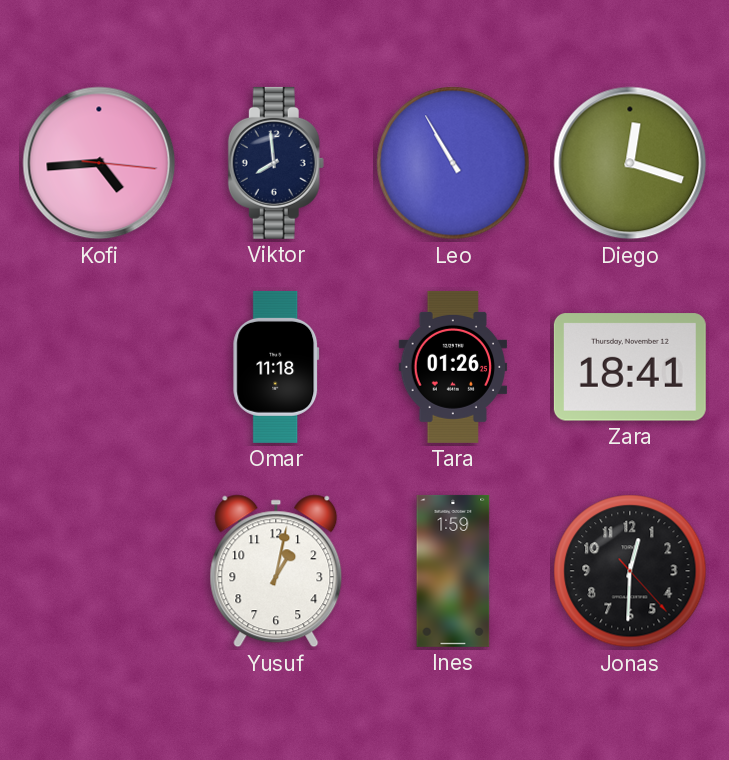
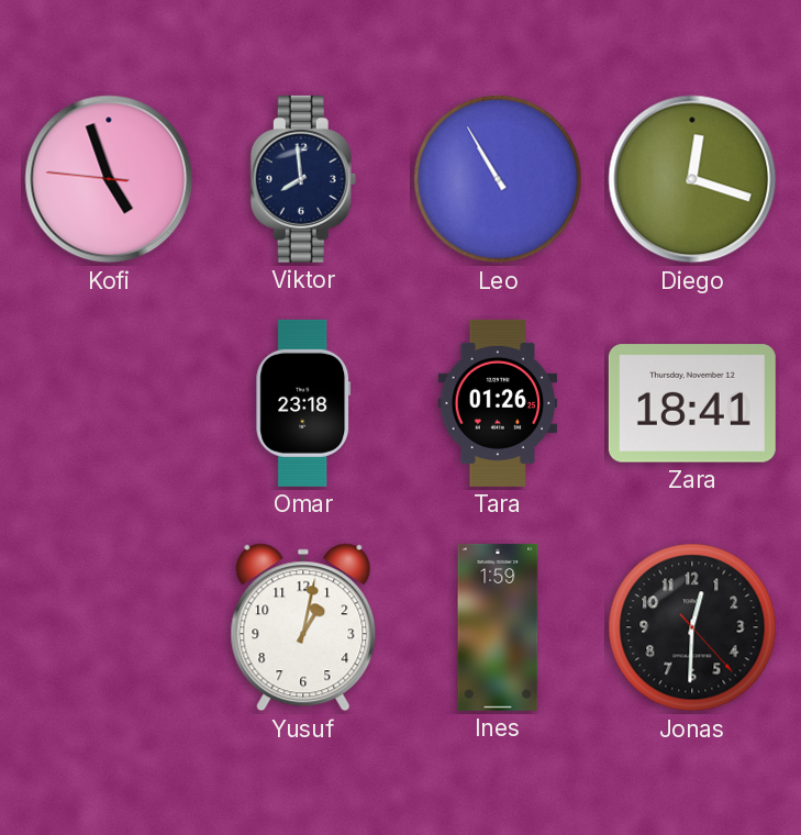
Kofi: 4:44 -> 4:56
Omar: 11:18 -> 23:18
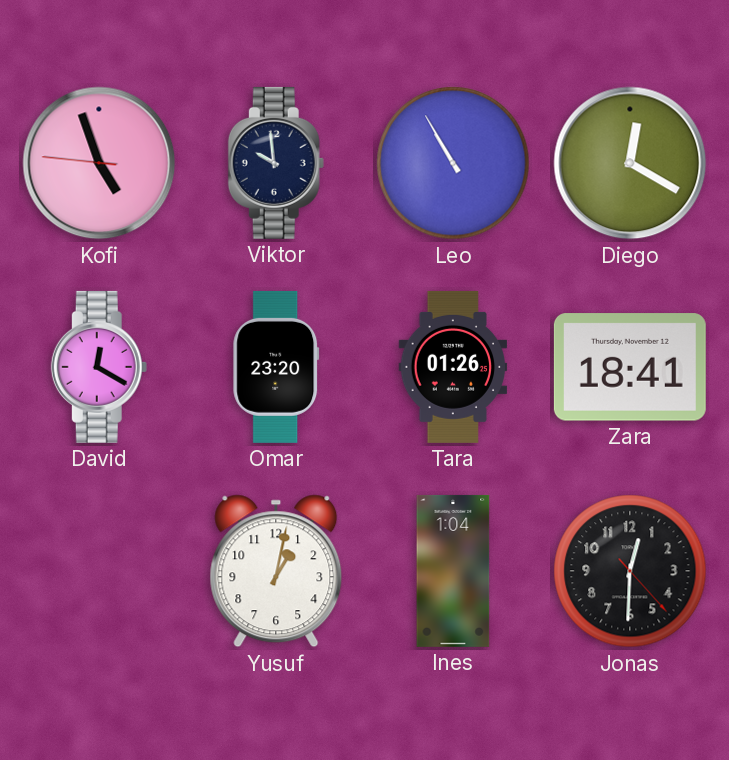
Viktor: 7:59 -> 9:59
Diego: 12:18 -> 12:20
David: none -> 12:20
Omar: 23:18 -> 23:20
Ines: 1:59 -> 1:04
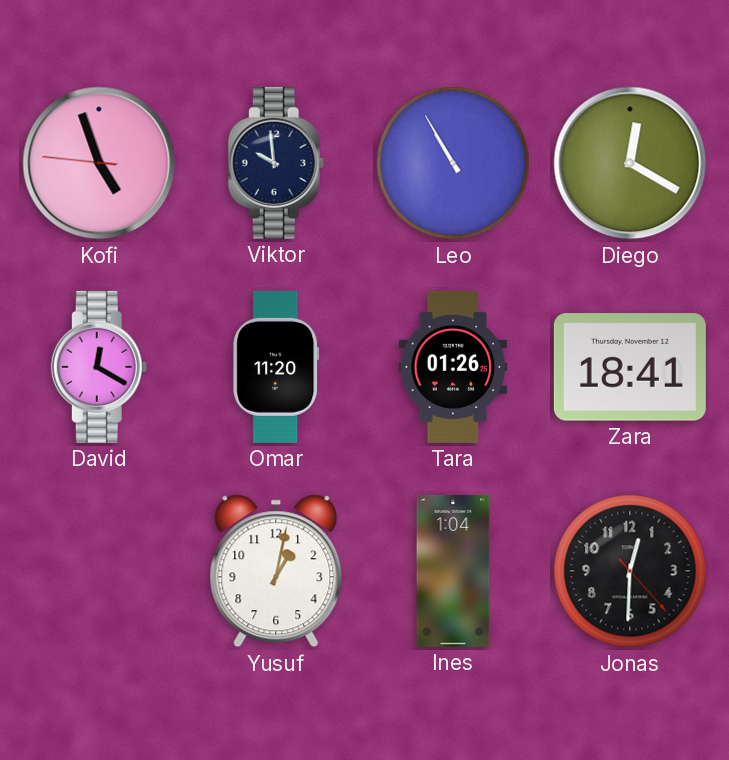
Omar: 23:20 -> 11:20
